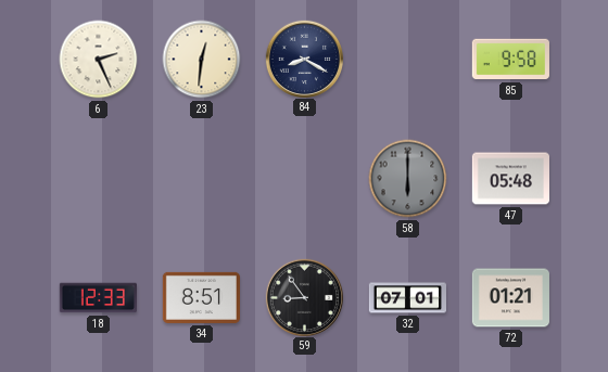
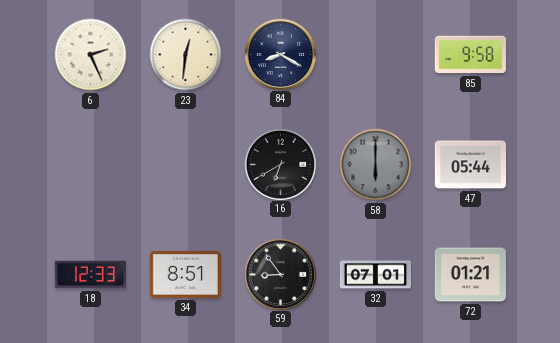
16: none -> 6:40
47: 05:48 -> 05:44
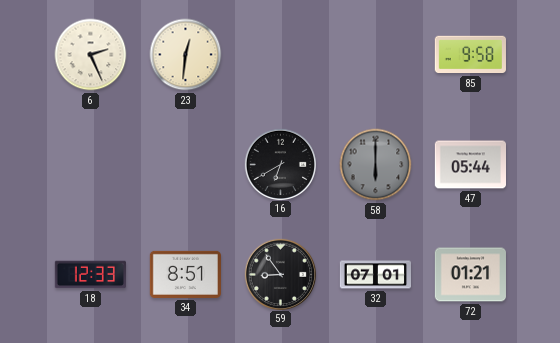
84: 8:20 -> none
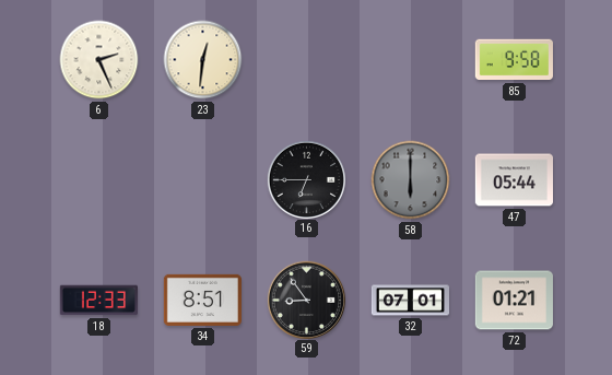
16: 6:40 -> 6:45
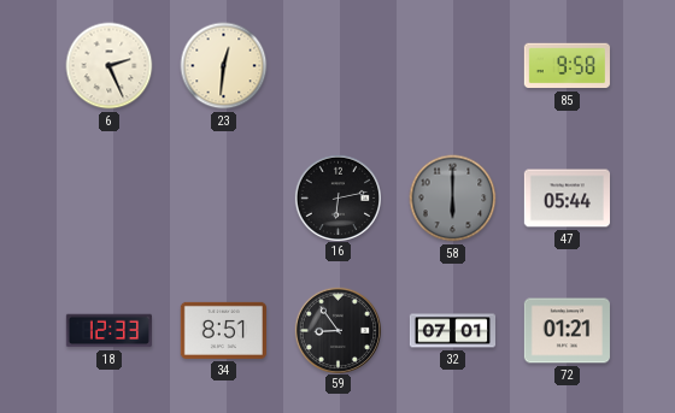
16: 6:45 -> 6:13
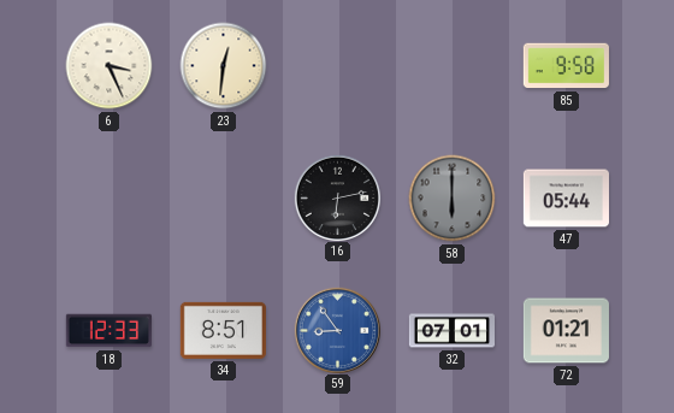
6: 2:26 -> 3:26
59 dial: black -> blue
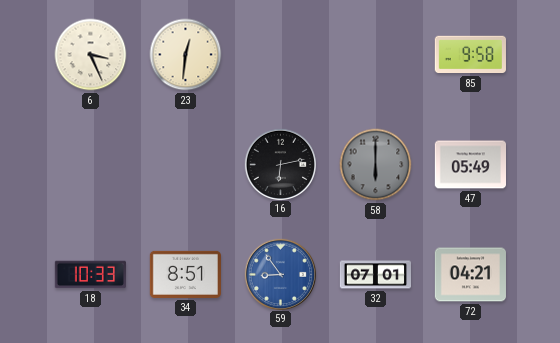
47: 05:44 -> 05:49
18: 12:33 -> 10:33
72: 01:21 -> 04:21
